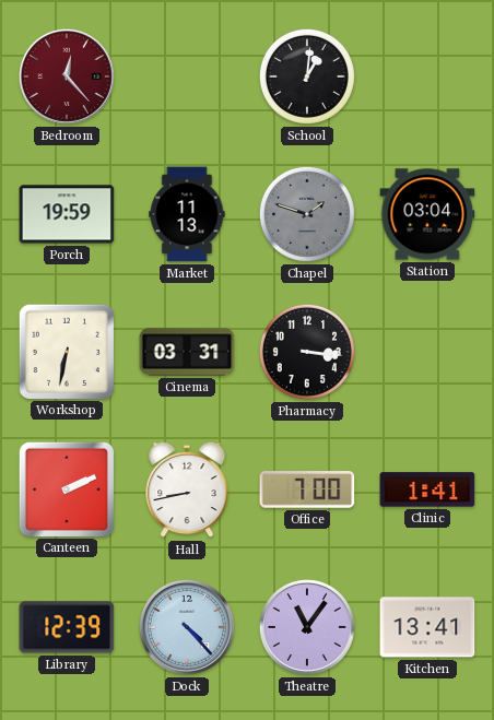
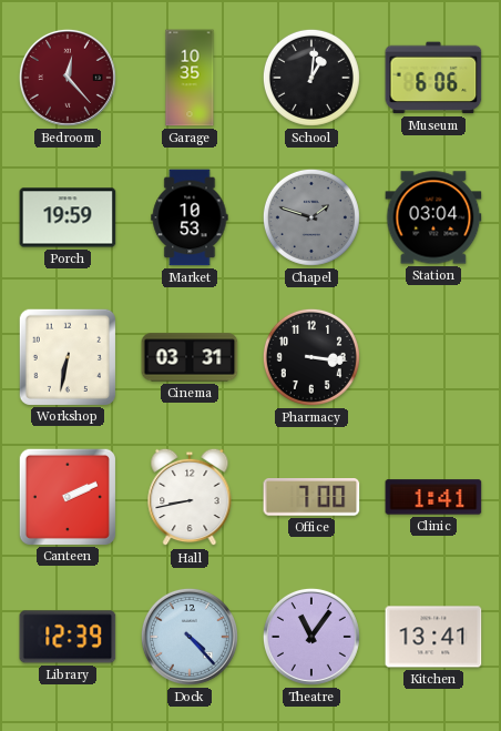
Garage: none -> 10:35
Museum: none -> 6:06
Market: 11:13 -> 10:53
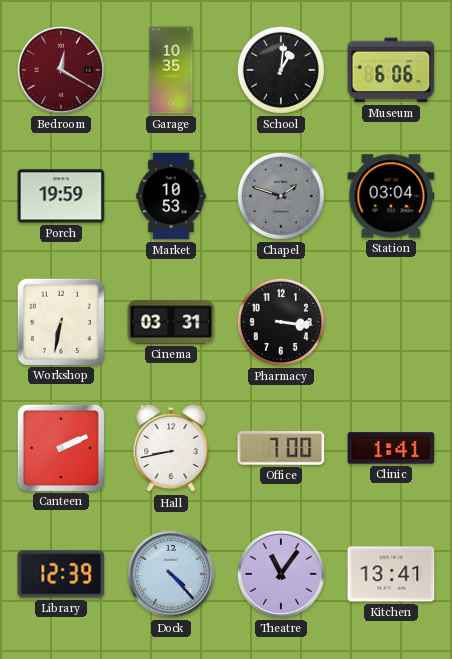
Bedroom: 12:23 -> 12:20
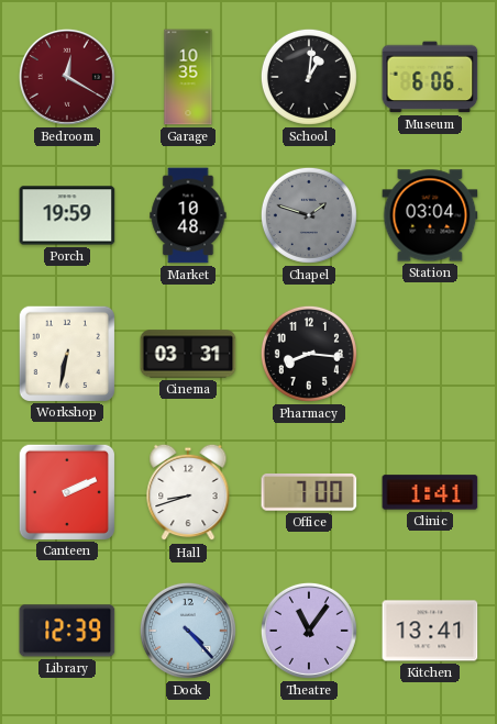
Market: 10:53 -> 10:48
Pharmacy: 3:16 -> 8:16
Hall: 8:43 -> 8:42
